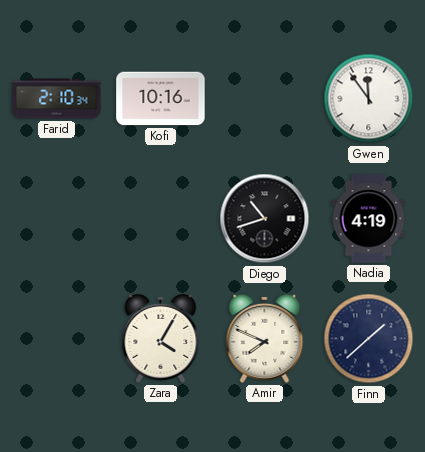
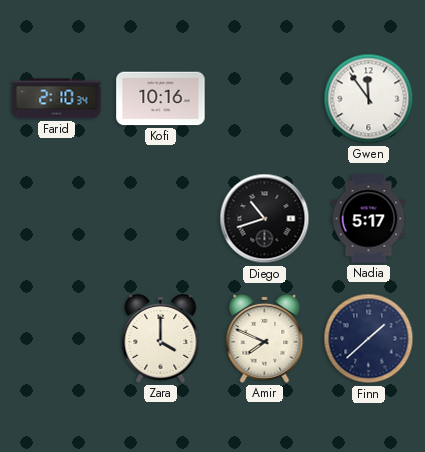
Nadia: 4:19 -> 5:17
Zara: 4:05 -> 4:00
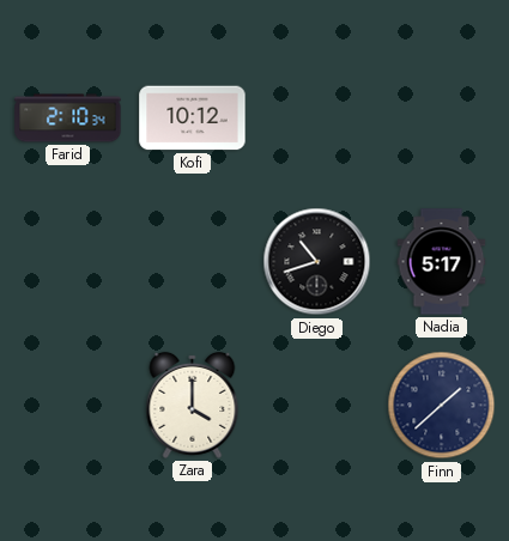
Kofi: 10:16 -> 10:12
Gwen: 11:54 -> none
Amir: 7:49 -> none
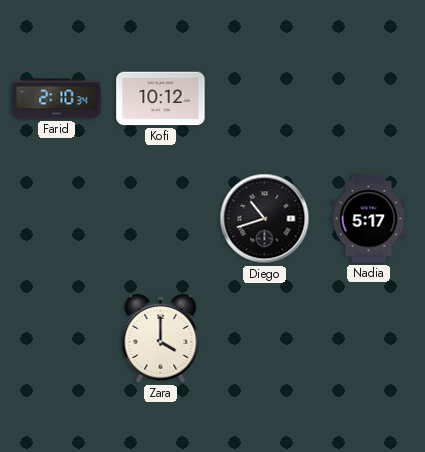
Finn: 1:38 -> none
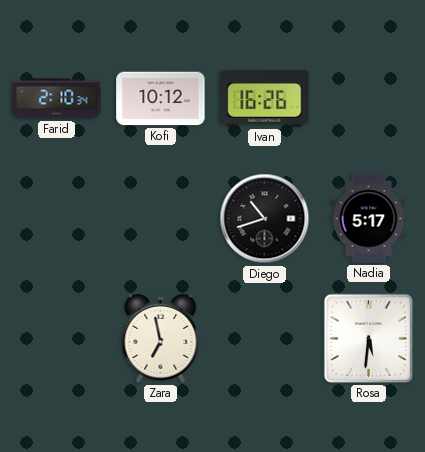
Ivan: none -> 16:26
Zara: 4:00 -> 6:58
Rosa: none -> 5:31
